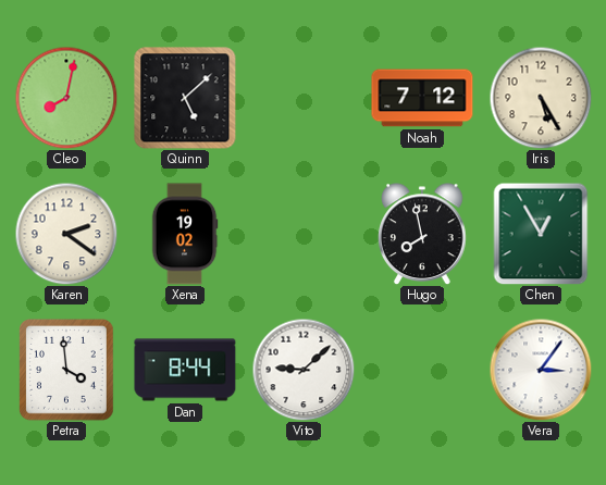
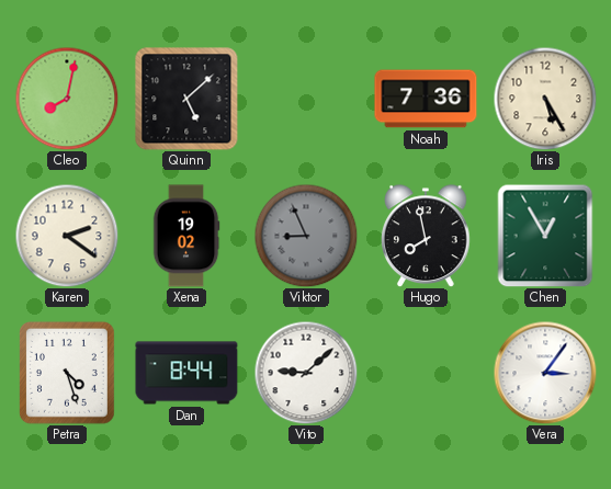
Noah: 7:12 -> 7:36
Viktor: none -> 8:56
Petra: 3:59 -> 4:27
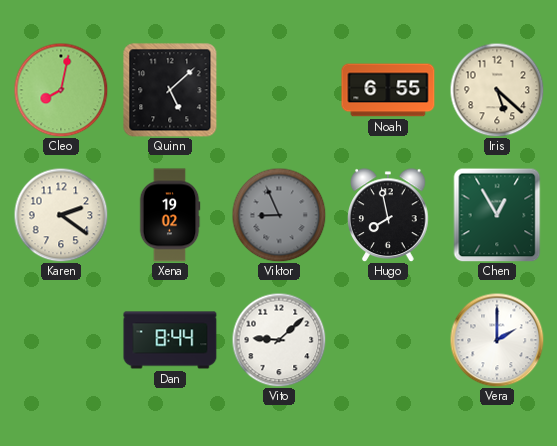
Noah: 7:36 -> 6:55
Iris: 5:25 -> 5:22
Petra: 4:27 -> none
Vera: 3:06 -> 2:00
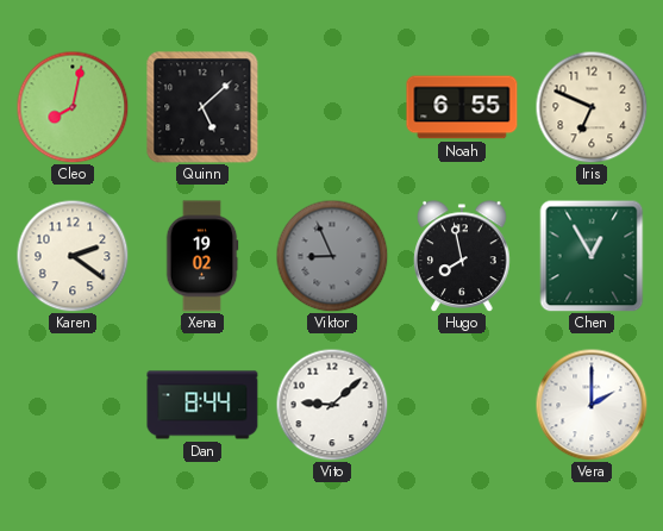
Iris: 5:22 -> 6:49
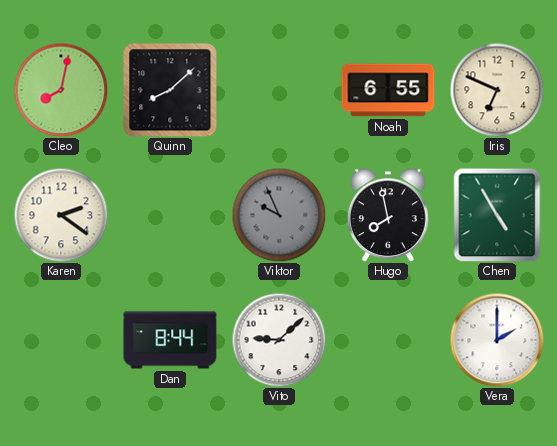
Quinn: 5:08 -> 8:08
Xena: 19:02 -> none
Viktor: 8:56 -> 9:56
Chen: 12:55 -> 4:55
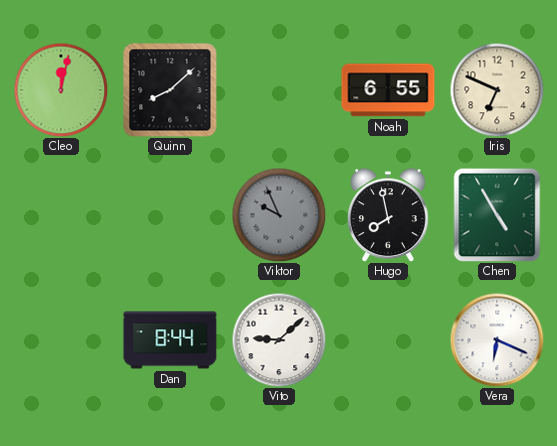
Cleo: 8:02 -> 12:02
Karen: 2:21 -> none
Vera: 2:00 -> 6:19
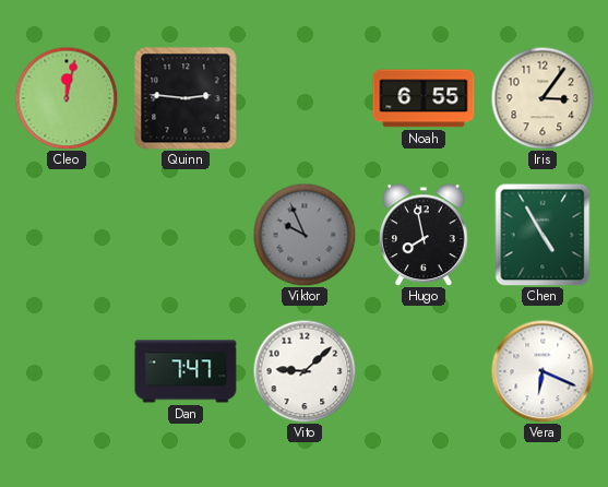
Quinn: 8:08 -> 2:46
Iris: 6:49 -> 3:06
Dan: 8:44 -> 7:47
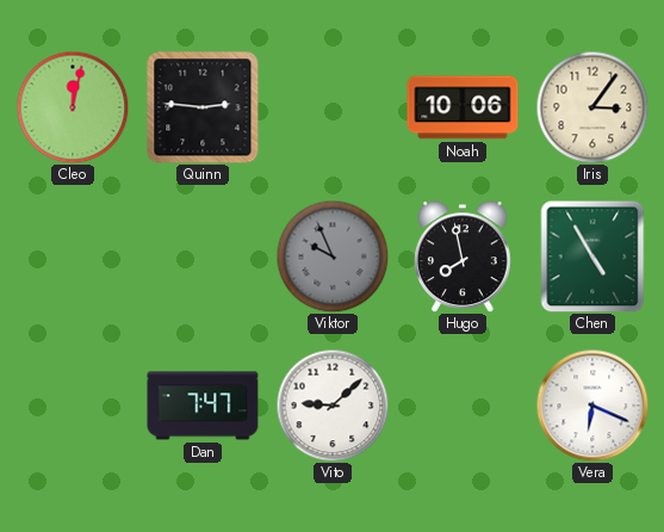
Noah: 6:55 -> 10:06
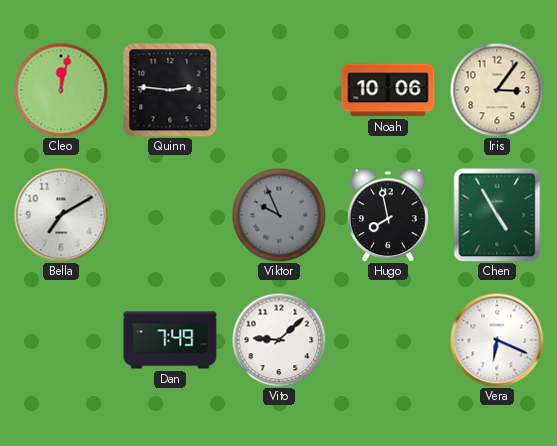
Bella: none -> 7:10
Dan: 7:47 -> 7:49
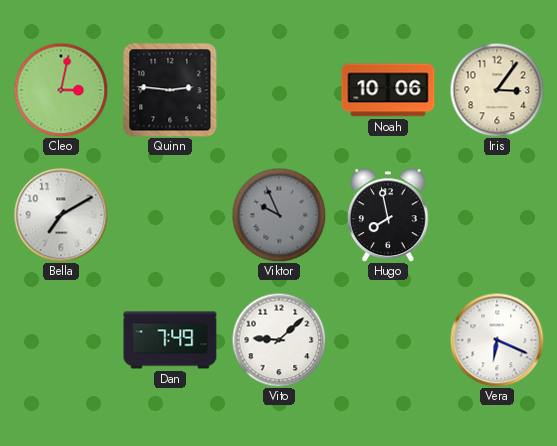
Cleo: 12:02 -> 3:02
Chen: 4:55 -> none
